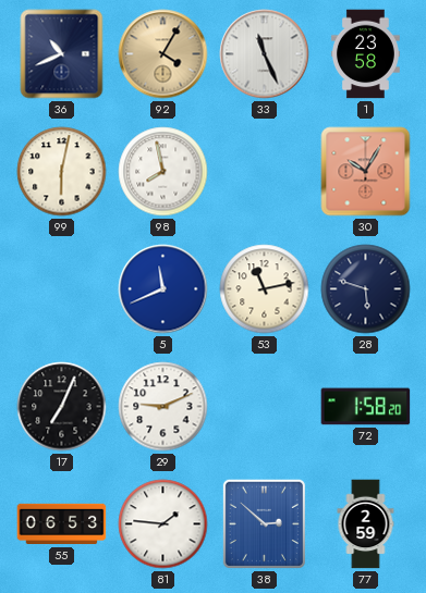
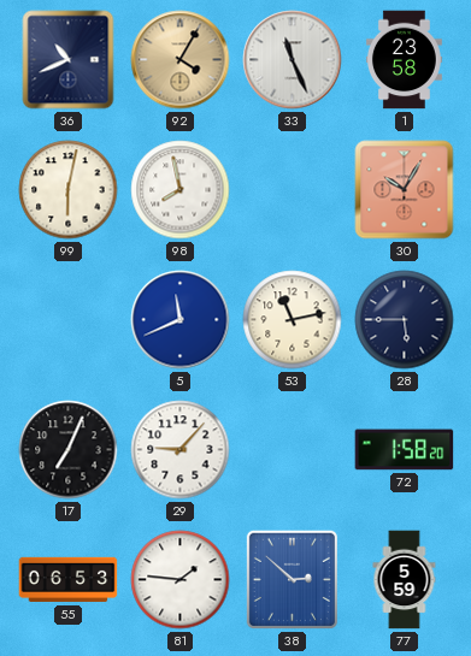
28: 5:48 -> 5:45
29: 9:11 -> 9:07
77: 2:59 -> 5:59
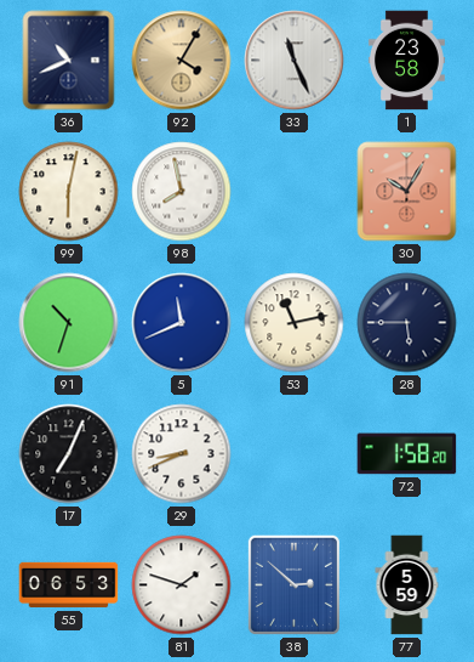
91: none -> 10:33
29: 9:07 -> 8:41
81: 1:46 -> 1:48
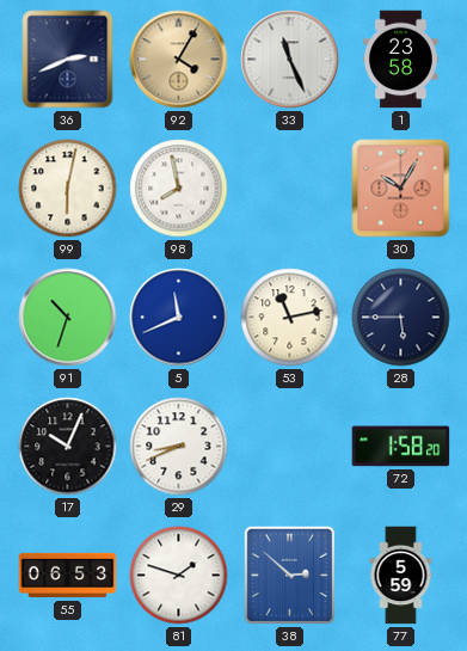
36: 10:41 -> 2:41
17: 7:04 -> 10:04
